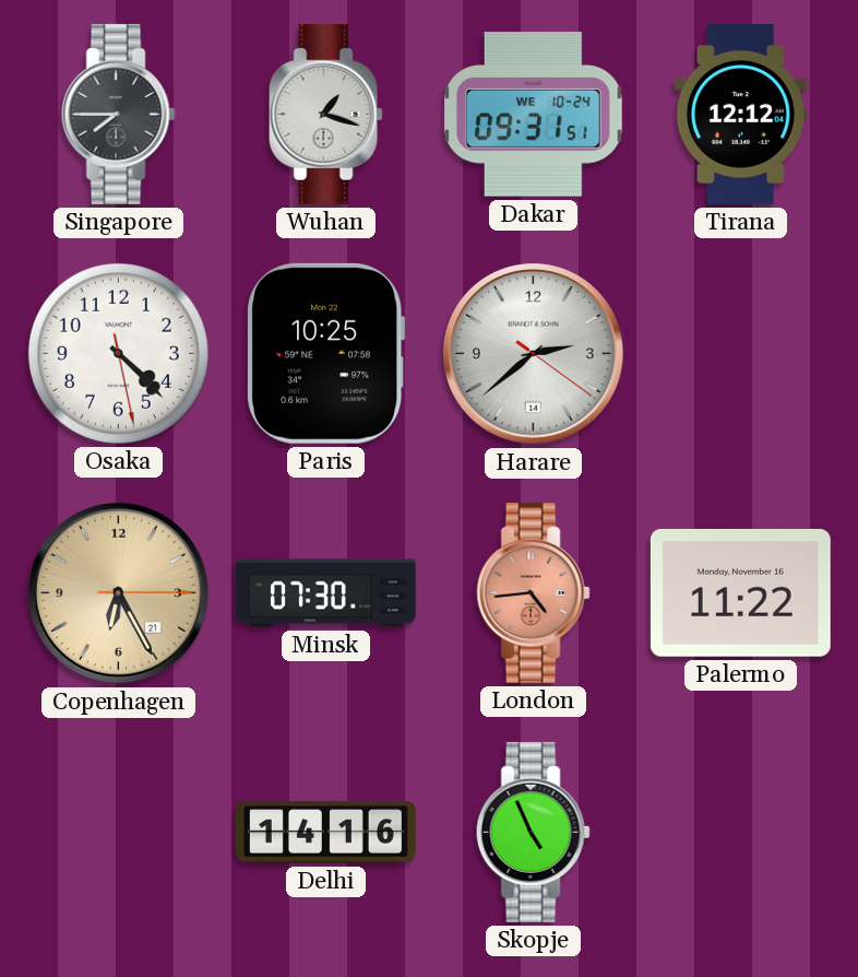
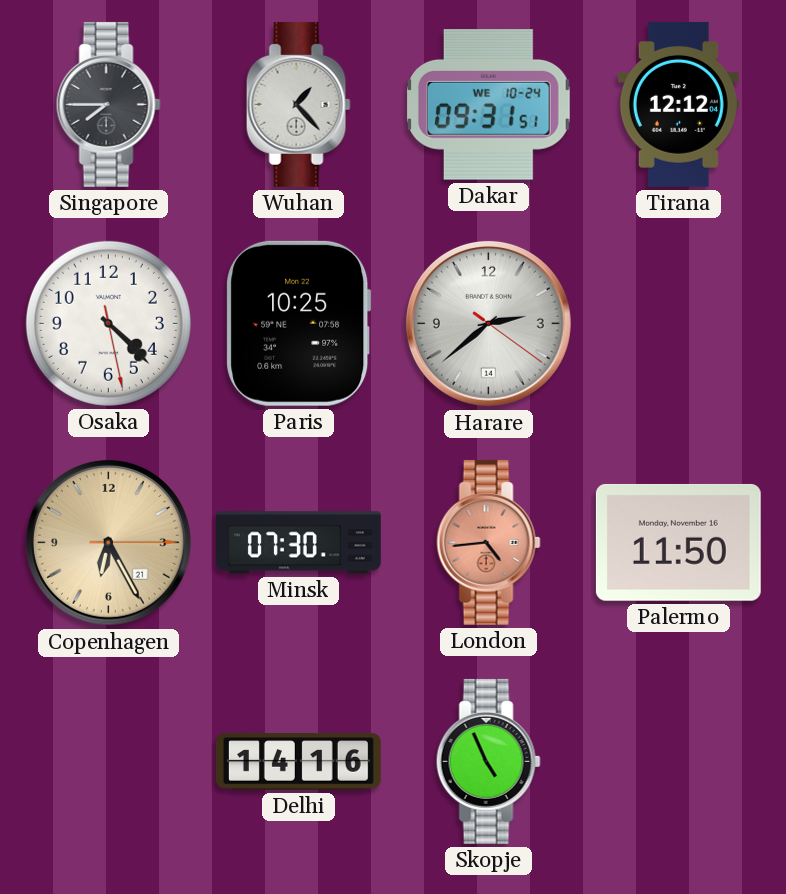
Wuhan: 1:18 -> 1:23
Palermo: 11:22 -> 11:50
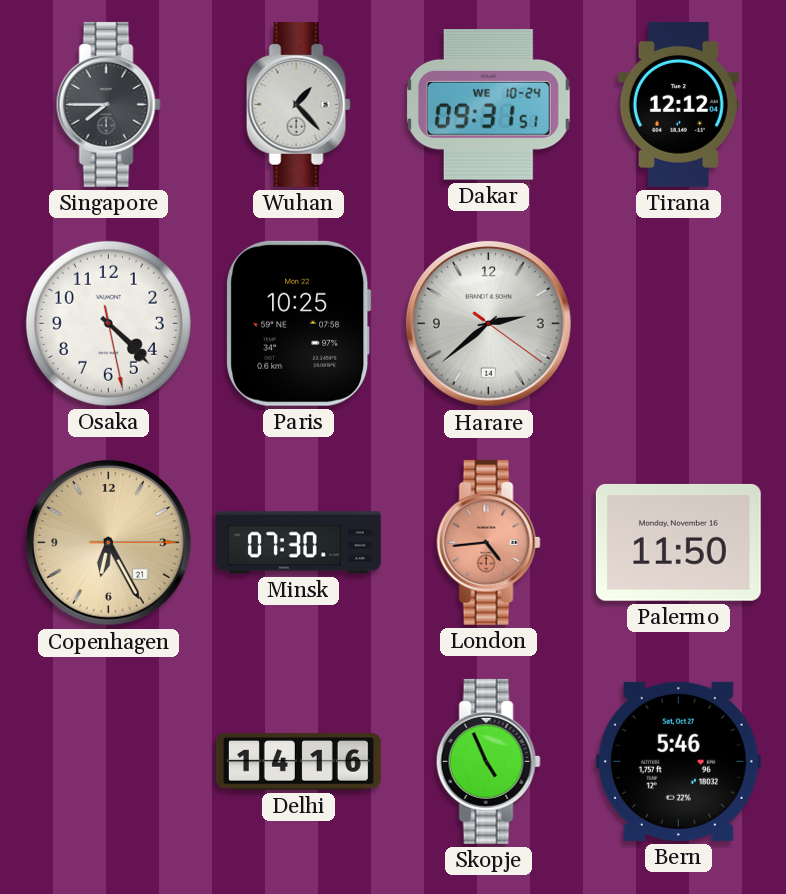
Bern: none -> 5:46
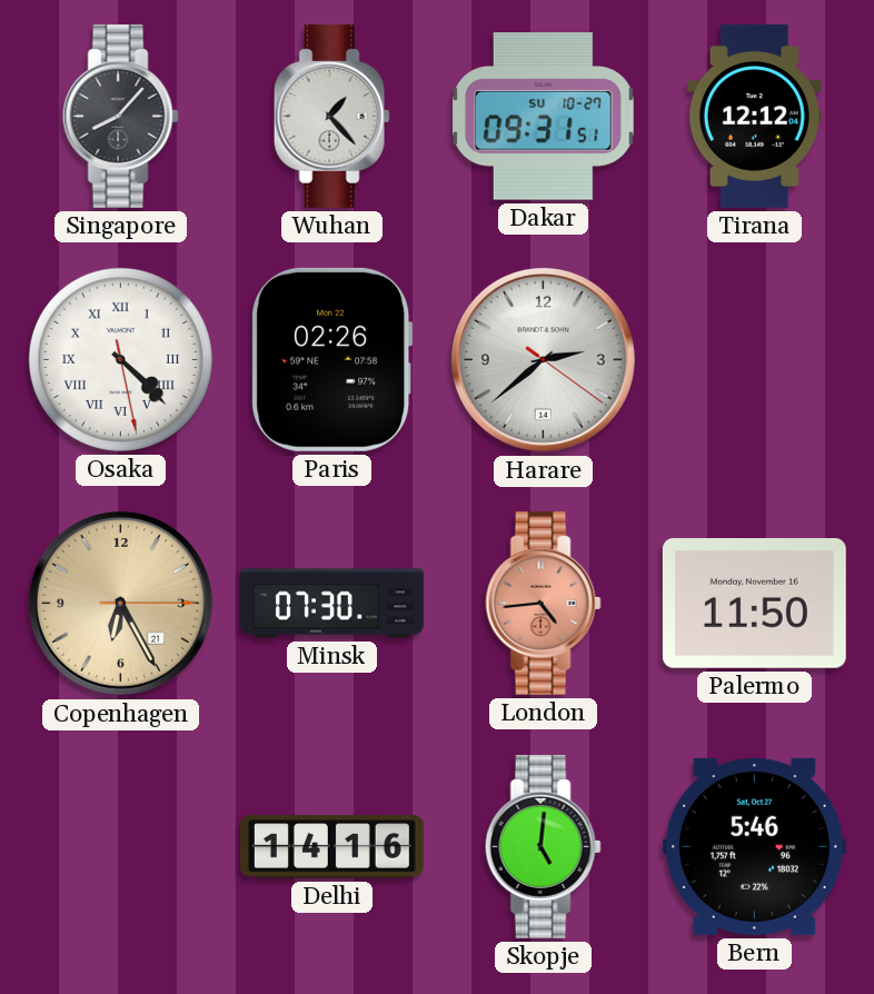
Singapore: 7:45 -> 8:07
Dakar date: WE 10-24 -> SU 10-27
Osaka numerals: Arabic -> Roman
Paris: 10:25 -> 02:26
Skopje: 4:56 -> 5:01
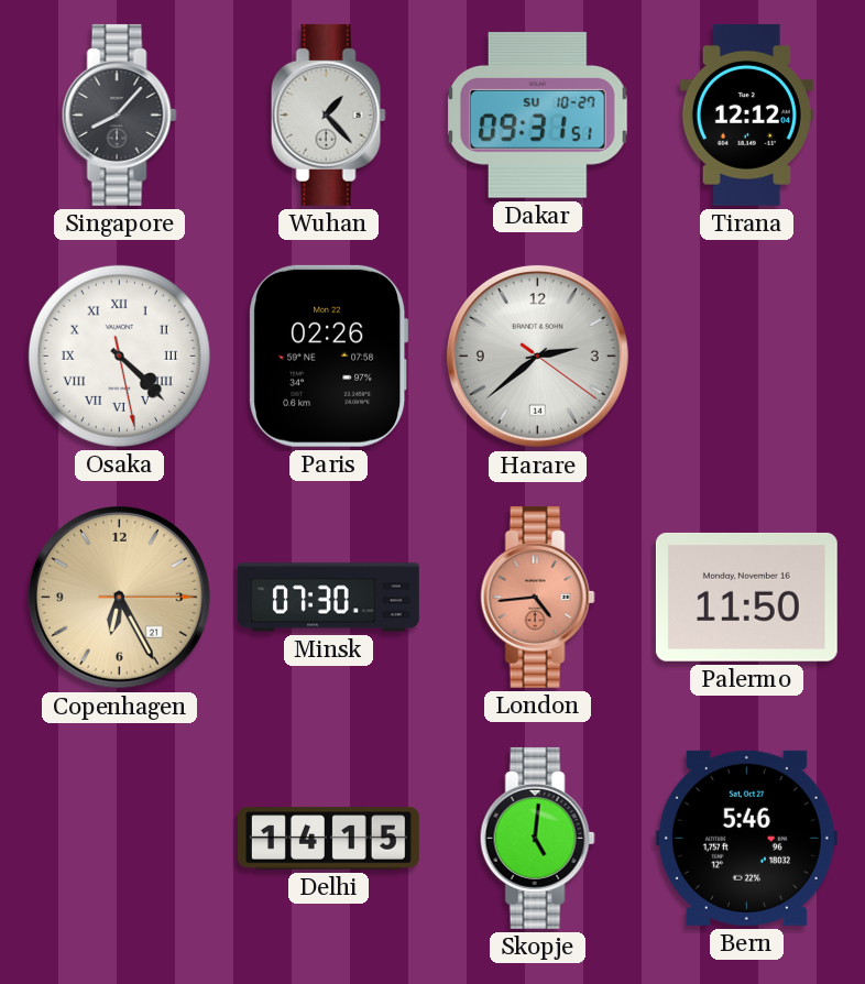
Delhi: 14:16 -> 14:15
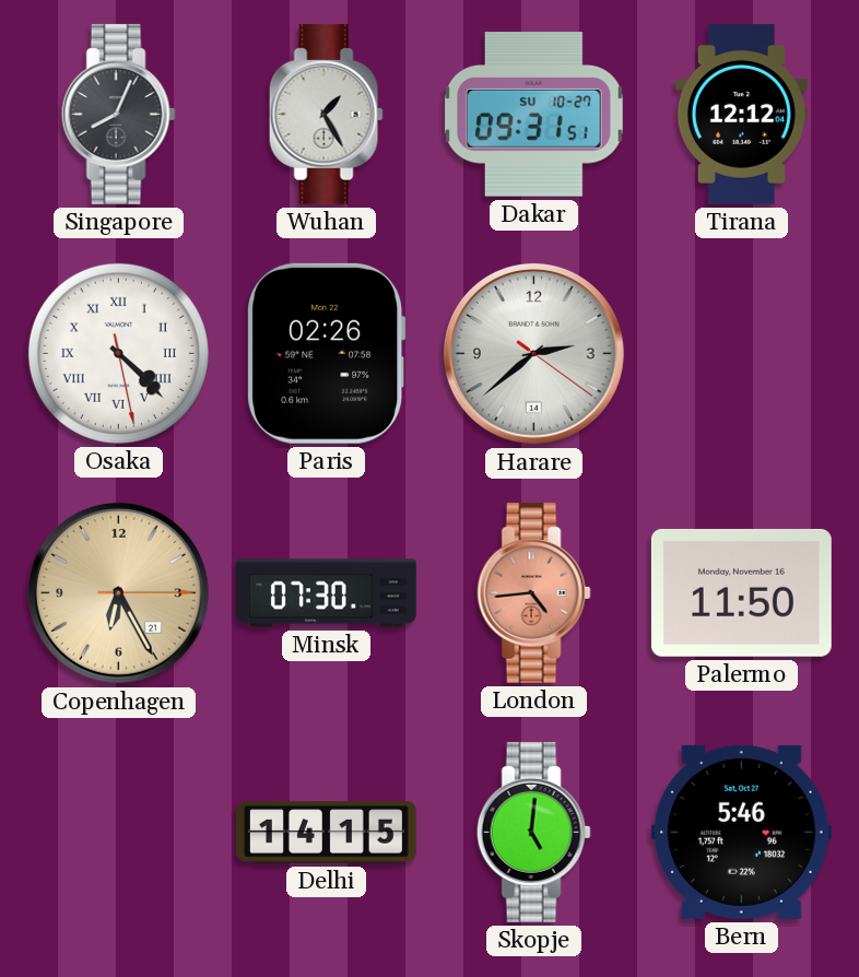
Singapore: 8:07 -> 8:04
Wuhan: 1:23 -> 1:25
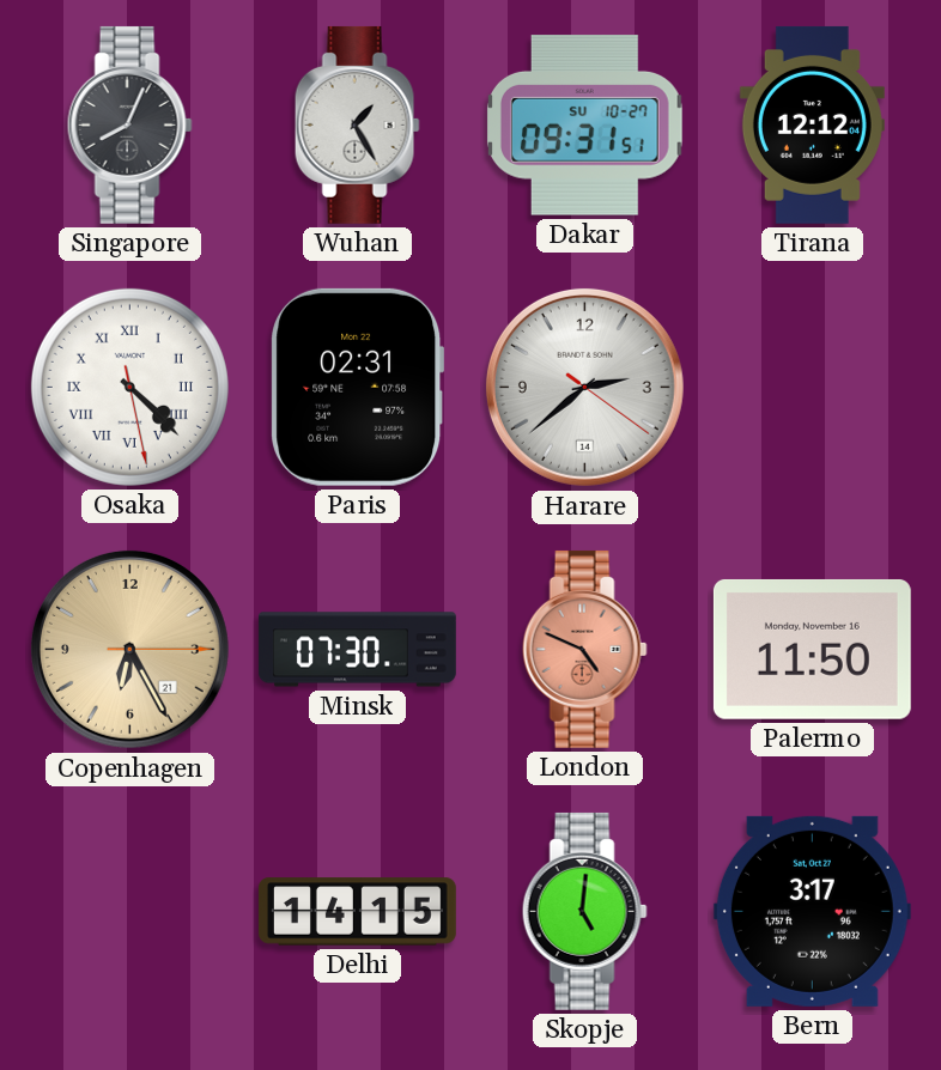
Paris: 02:26 -> 02:31
London: 4:44 -> 4:49
Bern: 5:46 -> 3:17
